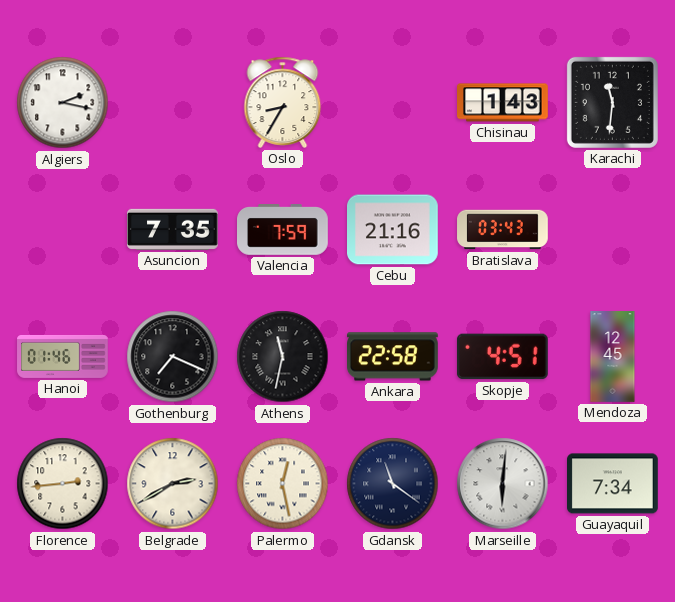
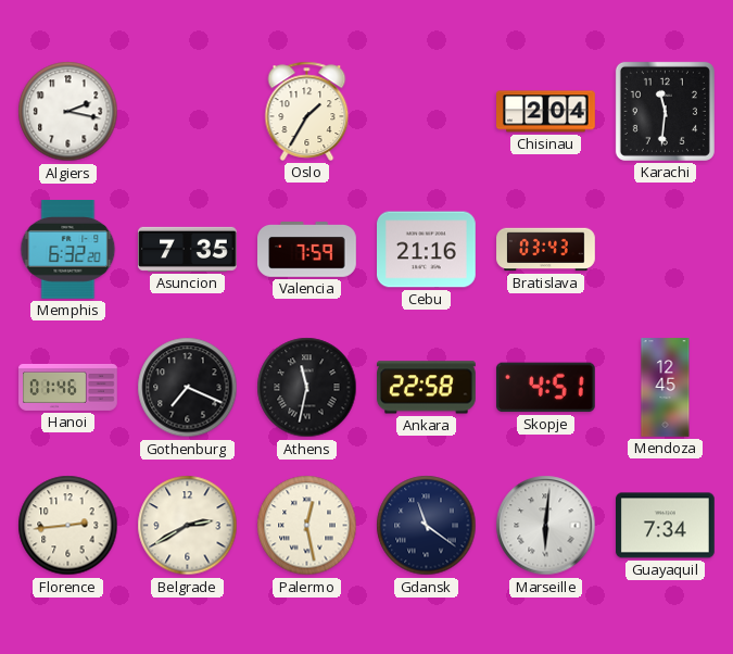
Oslo: 8:35 -> 1:35
Chisinau: 1:43 -> 2:04
Memphis: none -> 6:32
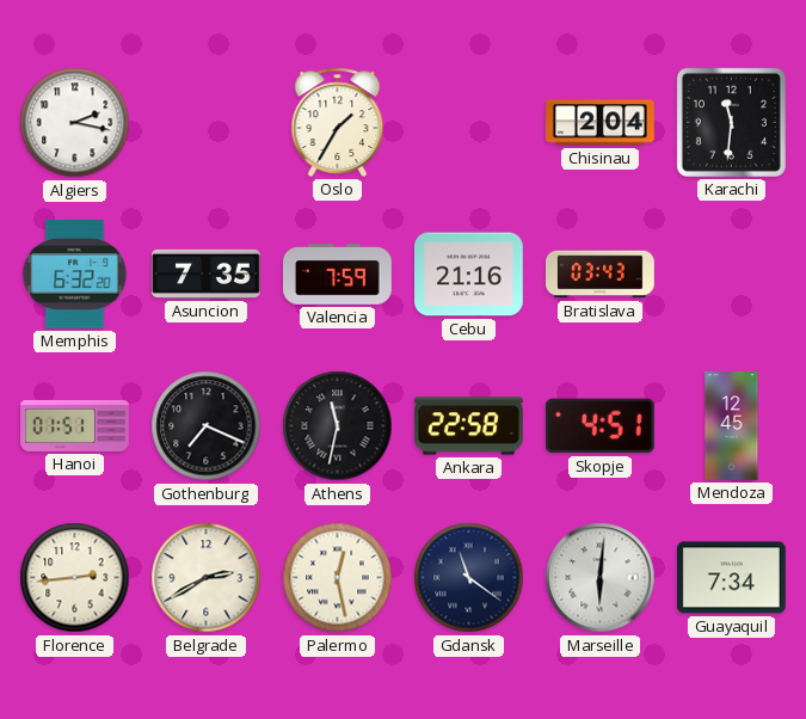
Hanoi: 01:46 -> 01:51
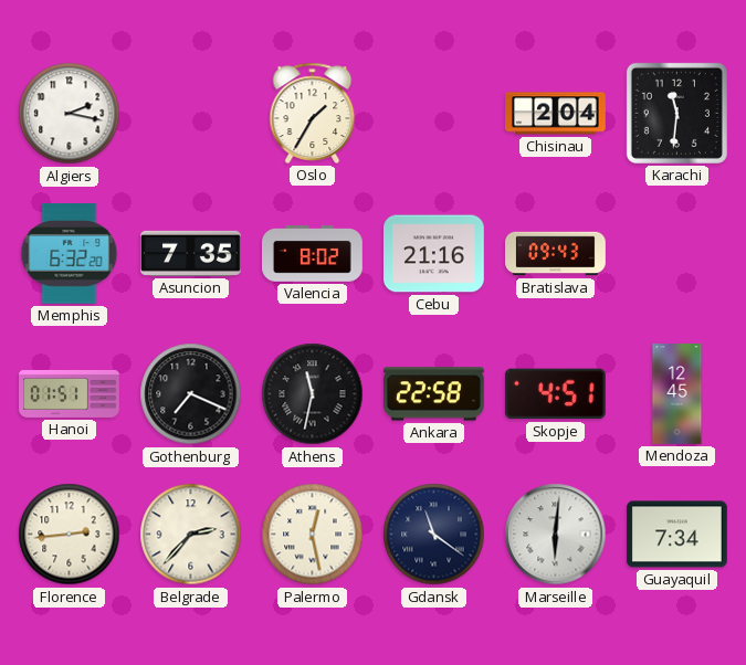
Valencia: 7:59 -> 8:02
Bratislava: 03:43 -> 09:43
Belgrade: 2:40 -> 2:37
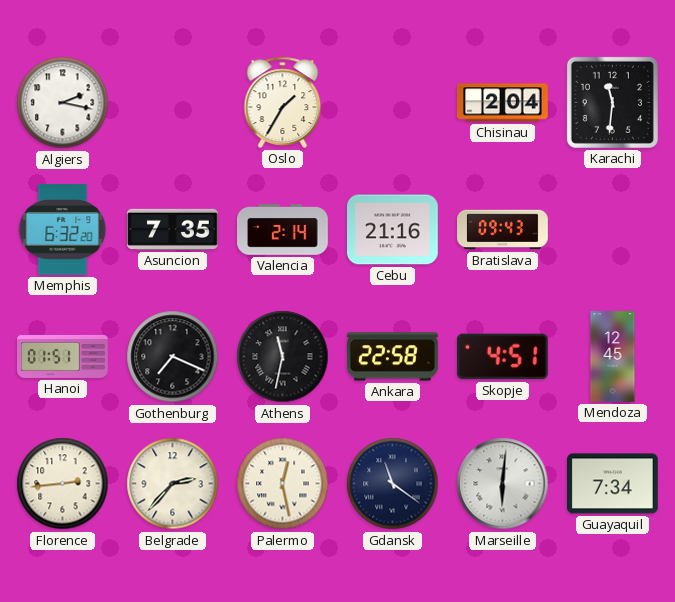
Valencia: 8:02 -> 2:14
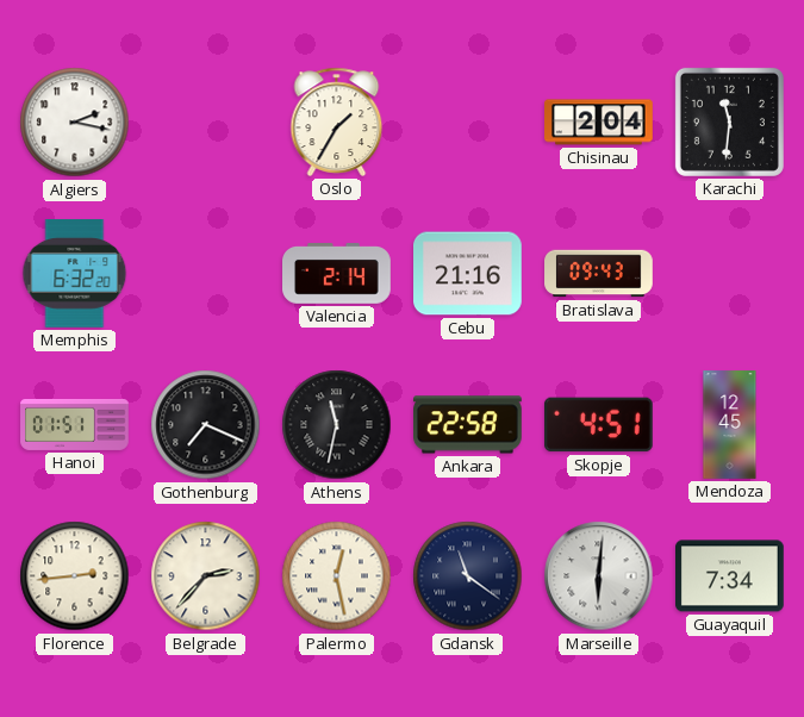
Asuncion: 7:35 -> none
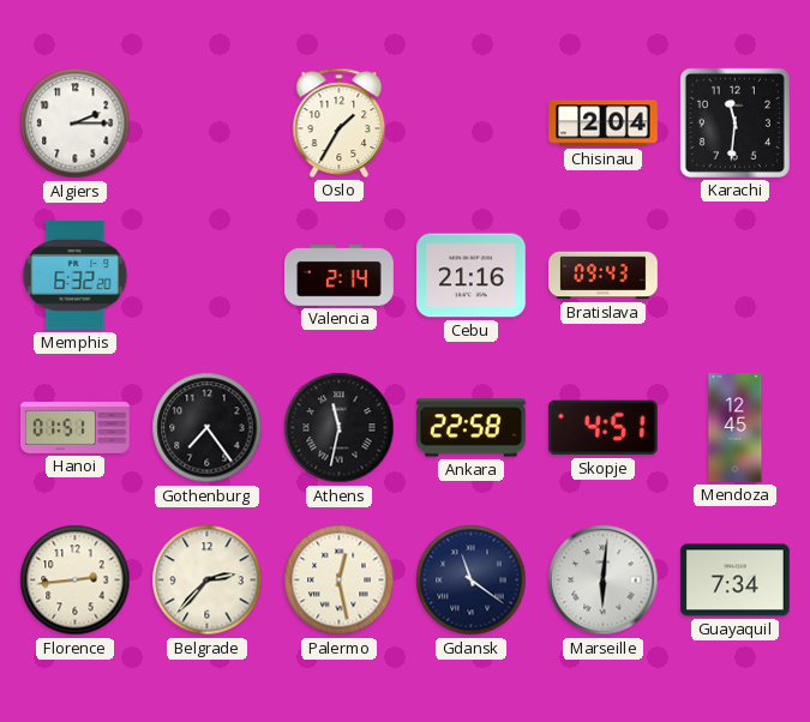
Algiers: 2:17 -> 2:15
Gothenburg: 7:19 -> 7:24
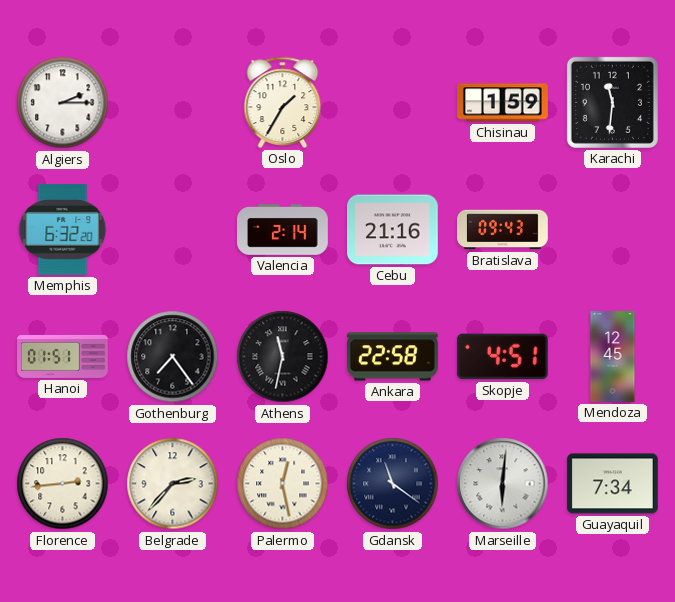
Chisinau: 2:04 -> 1:59
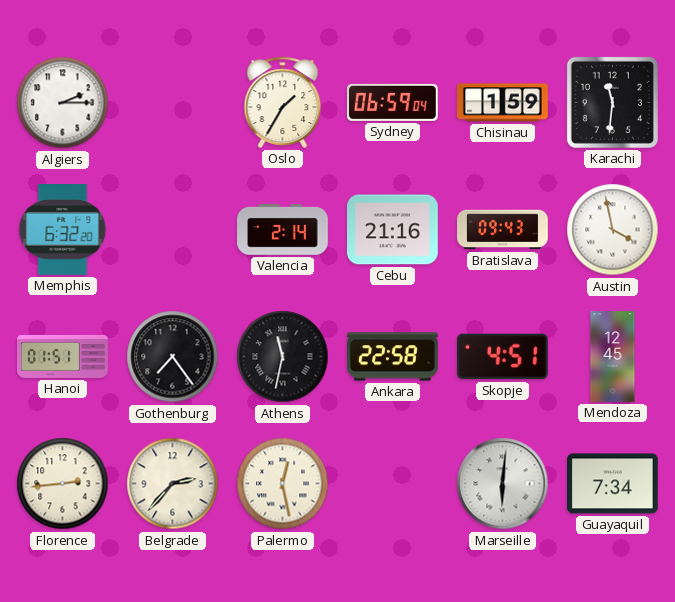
Sydney: none -> 06:59
Austin: none -> 3:58
Gdansk: 11:21 -> none
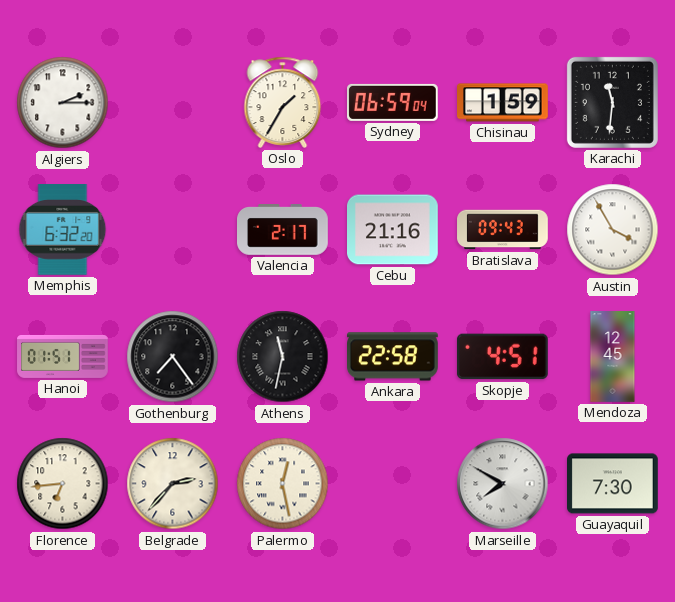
Valencia: 2:14 -> 2:17
Austin: 3:58 -> 3:55
Florence: 2:44 -> 6:44
Marseille: 6:01 -> 7:50
Guayaquil: 7:34 -> 7:30
